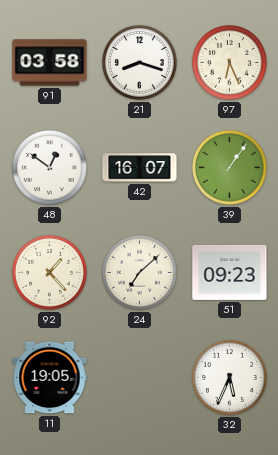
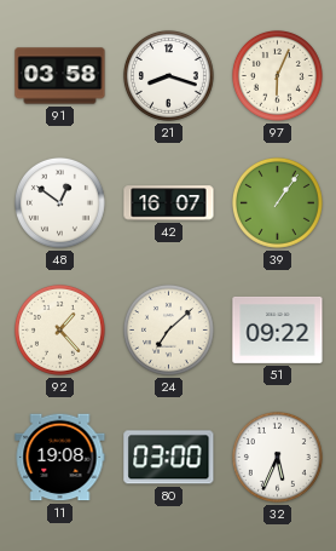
97: 6:26 -> 6:04
51: 09:23 -> 09:22
11: 19:05 -> 19:08
80: none -> 03:00
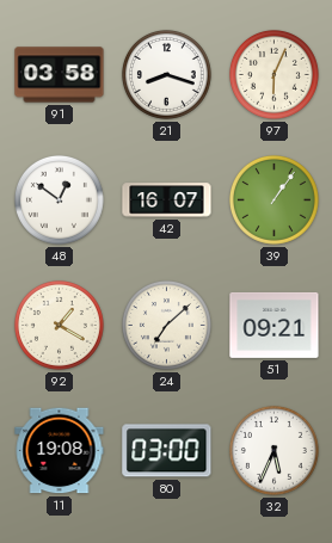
92: 1:23 -> 1:20
51: 09:22 -> 09:21
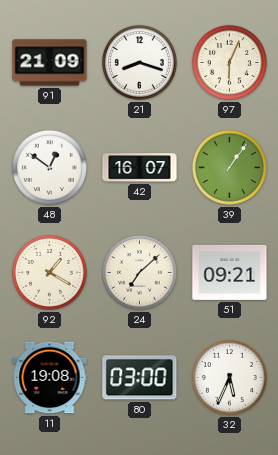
91: 03:58 -> 21:09
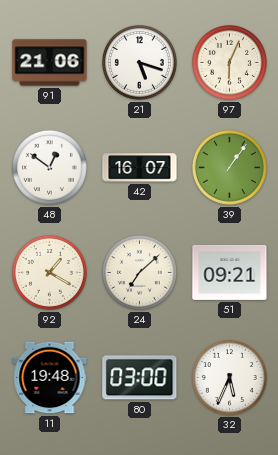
91: 21:09 -> 21:06
21: 8:18 -> 5:18
11: 19:08 -> 19:48
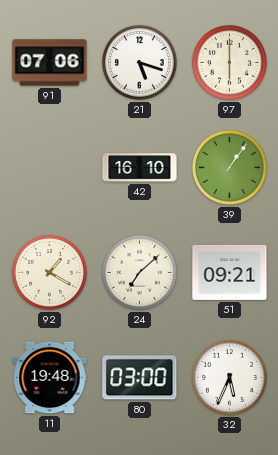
91: 21:06 -> 07:06
97: 6:04 -> 6:00
48: 12:51 -> none
42: 16:07 -> 16:10
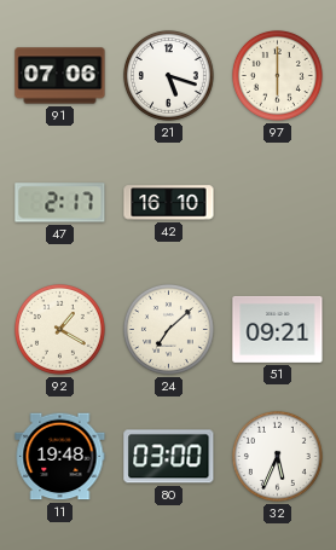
47: none -> 2:17
39: 1:06 -> none
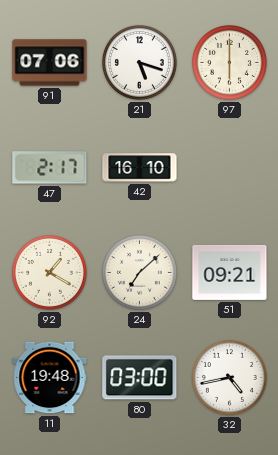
32: 5:34 -> 4:43
